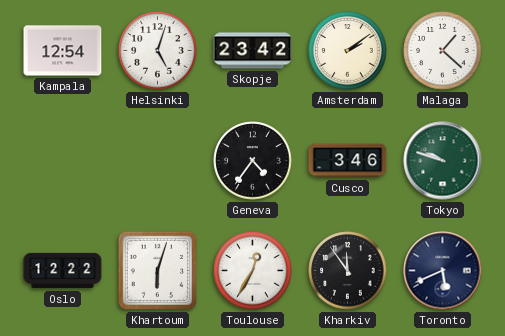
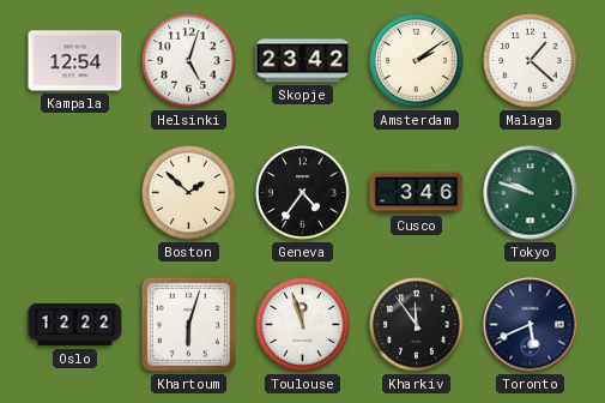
Boston: none -> 1:52
Toulouse: 12:35 -> 11:57
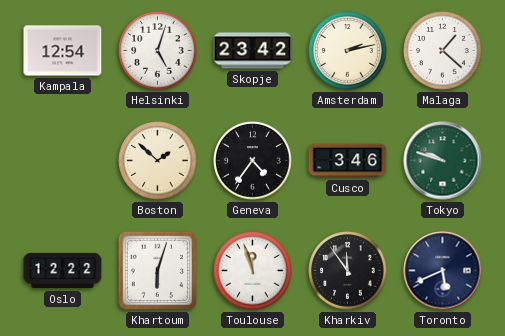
Amsterdam: 2:09 -> 2:13
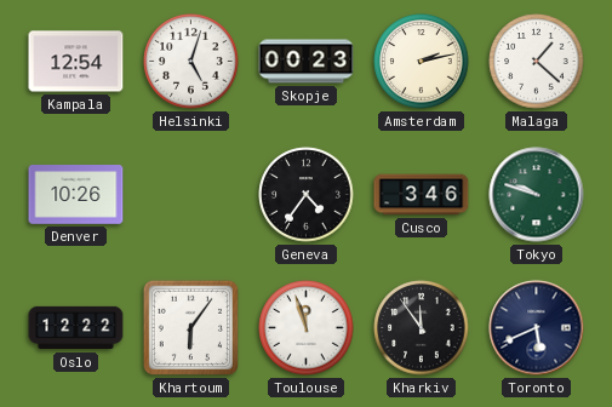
Skopje: 23:42 -> 00:23
Denver: none -> 10:26
Boston: 1:52 -> none
Khartoum: 6:03 -> 6:06
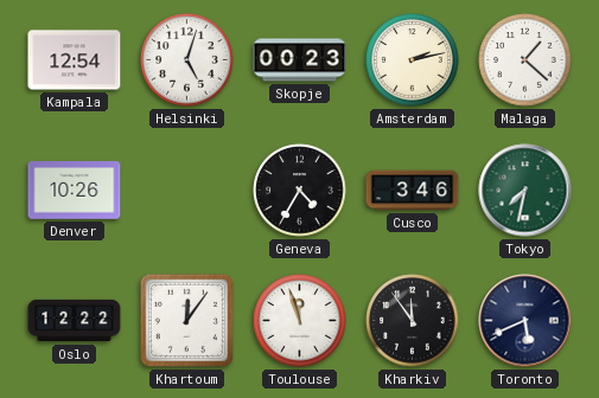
Geneva: 4:36 -> 4:35
Tokyo: 9:48 -> 7:32
Khartoum: 6:06 -> 12:06
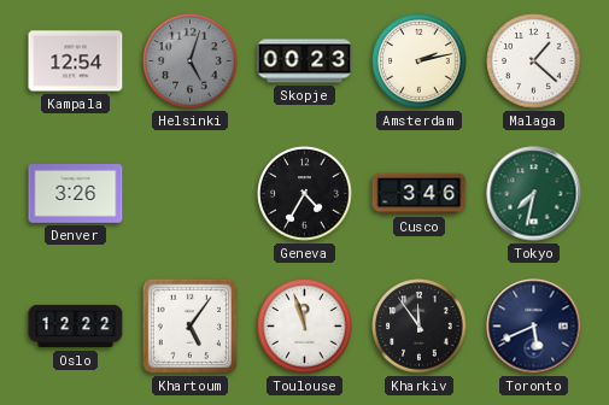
Helsinki dial: white -> grey
Denver: 10:26 -> 3:26
Khartoum: 12:06 -> 5:06
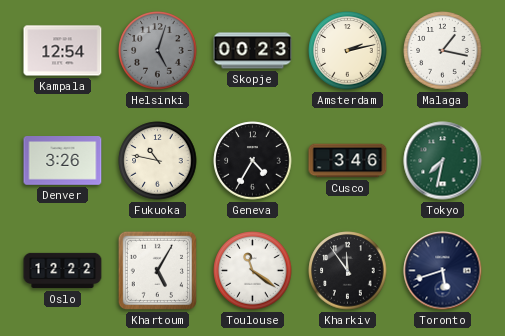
Malaga: 1:22 -> 1:17
Fukuoka: none -> 10:47
Khartoum: 5:06 -> 5:05
Toulouse: 11:57 -> 11:21
Toronto: 5:41 -> 5:42
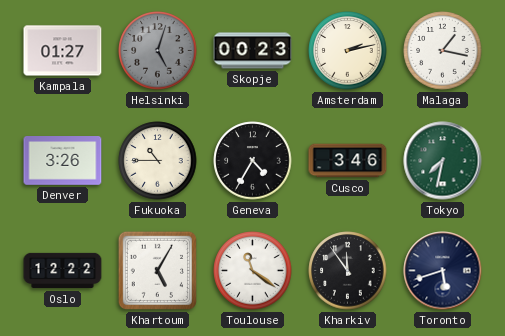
Kampala: 12:54 -> 01:27
Fukuoka: 10:47 -> 10:45
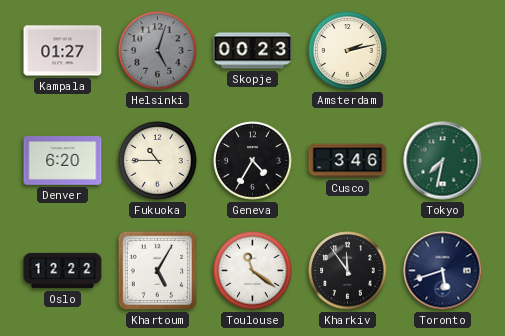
Malaga: 1:17 -> none
Denver: 3:26 -> 6:20
